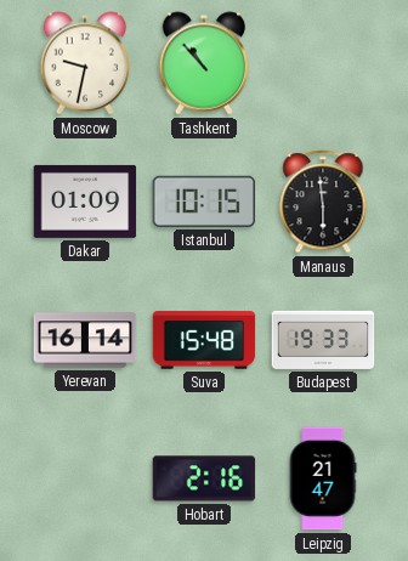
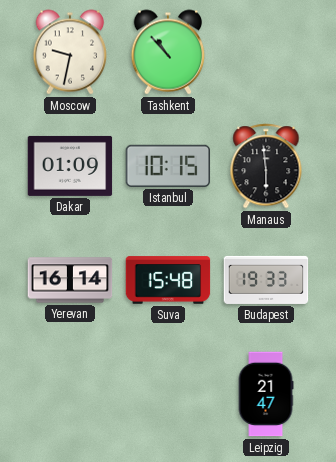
Hobart: 2:16 -> none
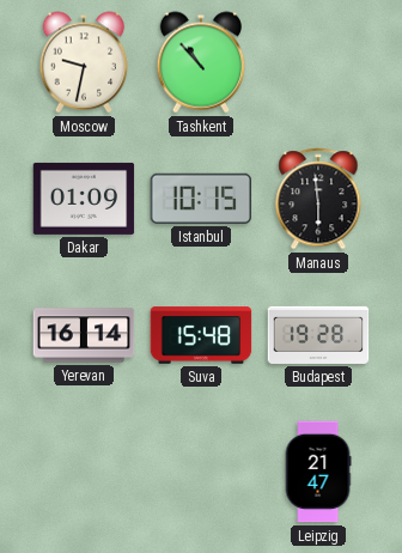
Budapest: 19:33 -> 19:28
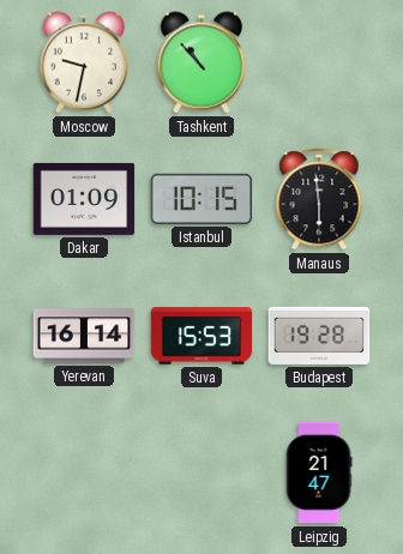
Suva: 15:48 -> 15:53
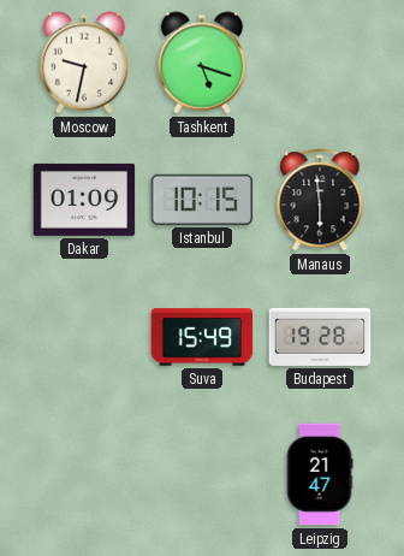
Tashkent: 10:53 -> 5:18
Yerevan: 16:14 -> none
Suva: 15:53 -> 15:49
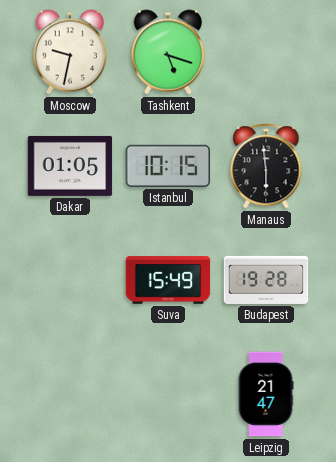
Dakar: 01:09 -> 01:05
